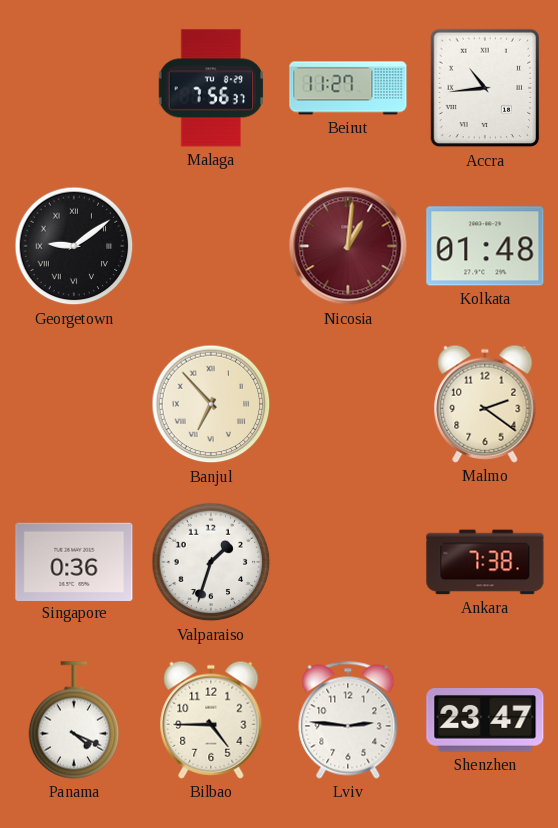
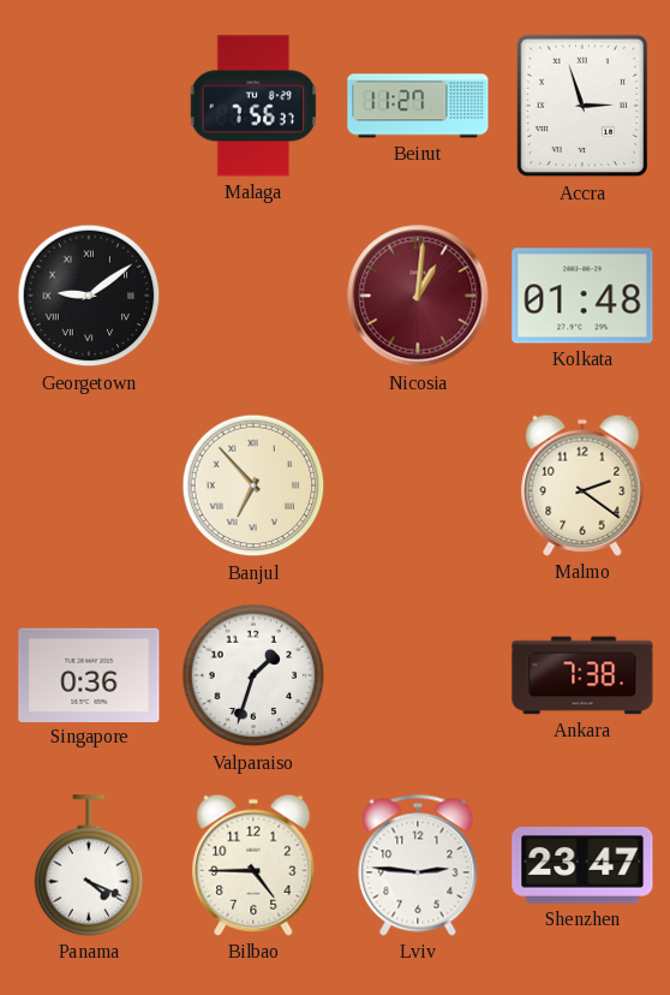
Accra: 10:44 -> 2:57
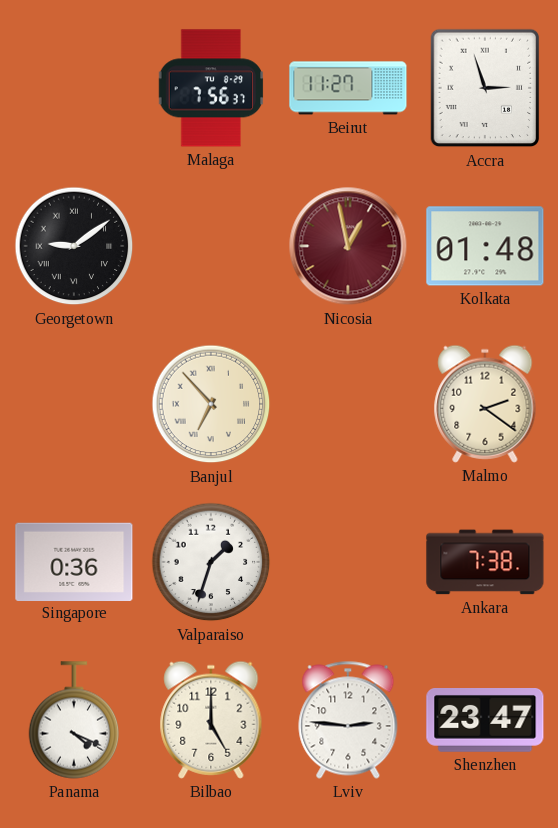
Nicosia: 1:01 -> 12:58
Bilbao: 4:45 -> 5:00
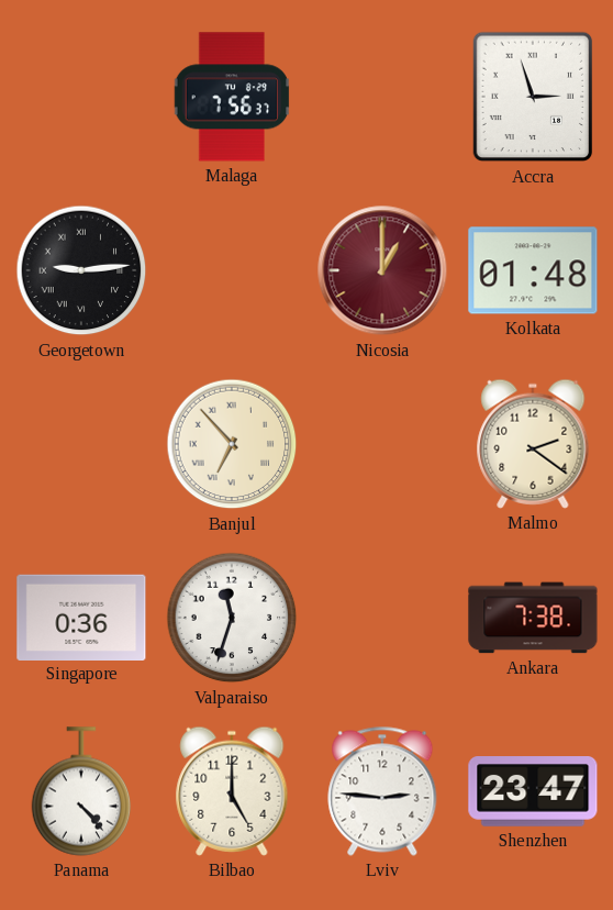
Beirut: 11:27 -> none
Georgetown: 9:09 -> 9:14
Nicosia: 12:58 -> 1:00
Valparaiso: 1:33 -> 11:33
Panama: 4:19 -> 4:23
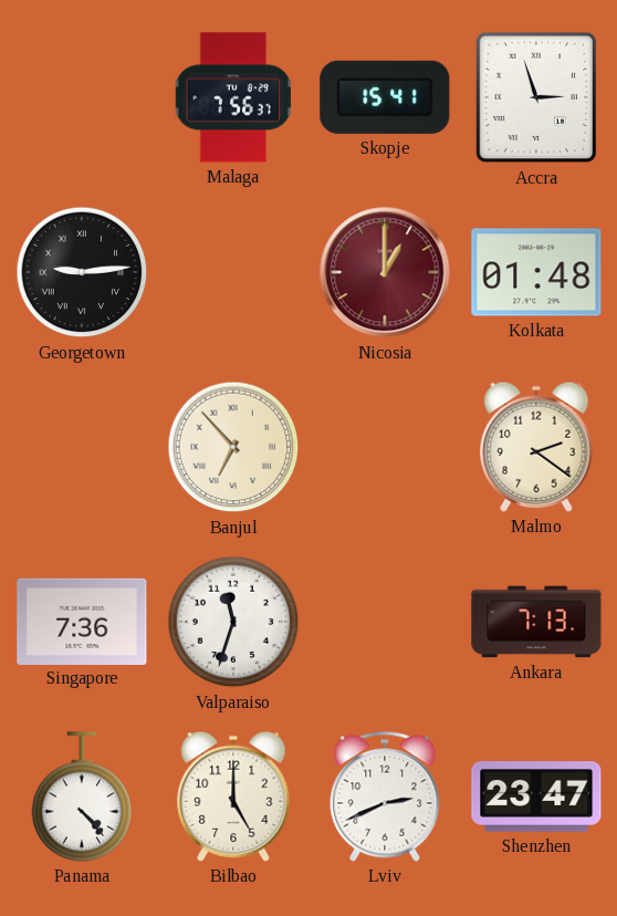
Skopje: none -> 15:41
Singapore: 0:36 -> 7:36
Ankara: 7:38 -> 7:13
Lviv: 2:46 -> 2:41
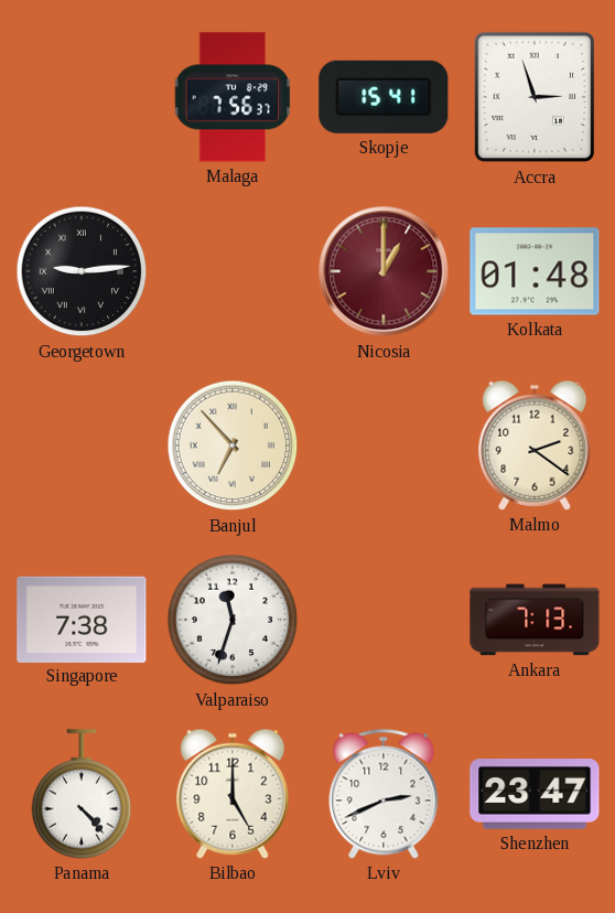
Singapore: 7:36 -> 7:38
